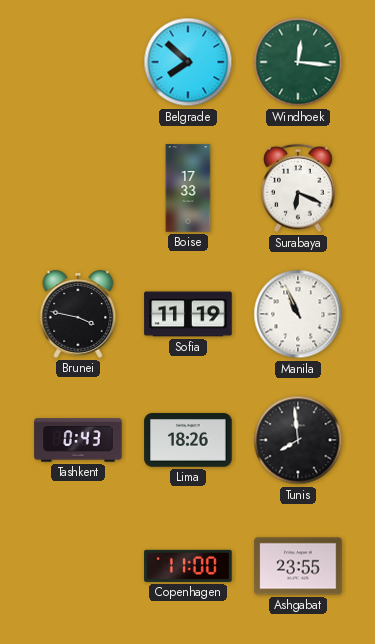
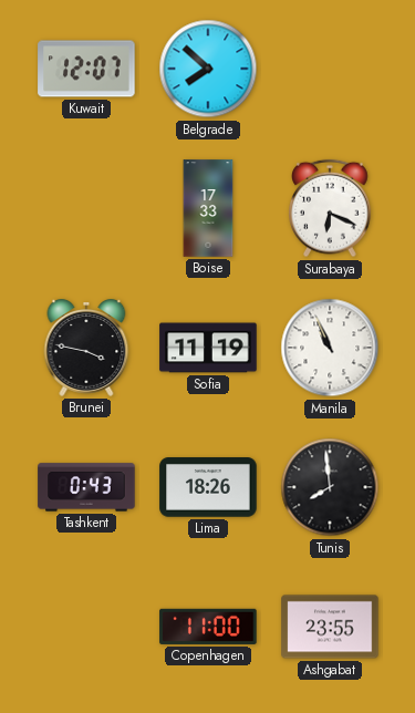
Kuwait: none -> 12:07
Windhoek: 12:16 -> none
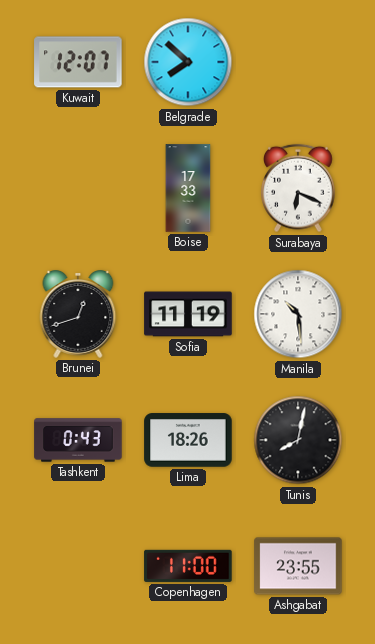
Brunei: 3:47 -> 12:42
Manila: 10:56 -> 10:29
Tunis: 7:59 -> 8:02
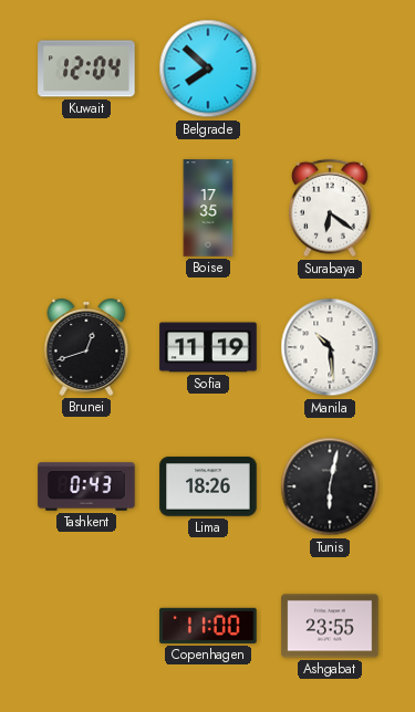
Kuwait: 12:07 -> 12:04
Boise: 17:33 -> 17:35
Surabaya: 6:19 -> 6:21
Tunis: 8:02 -> 6:02
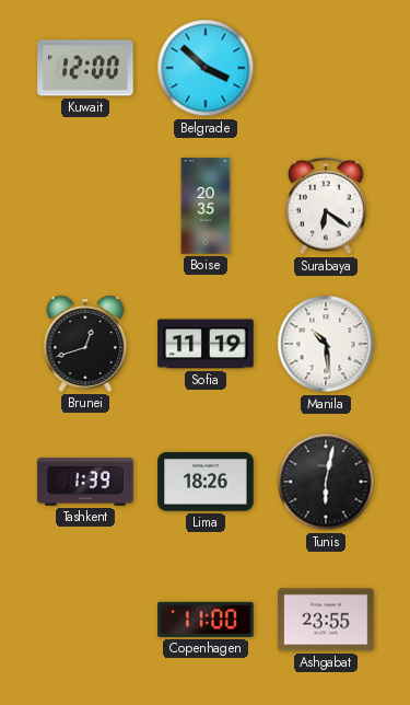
Kuwait: 12:04 -> 12:00
Belgrade: 7:52 -> 3:52
Boise: 17:35 -> 20:35
Tashkent: 0:43 -> 1:39
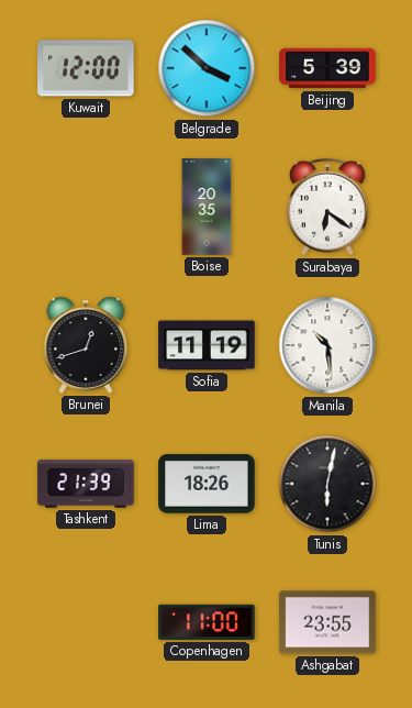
Beijing: none -> 5:39
Tashkent: 1:39 -> 21:39
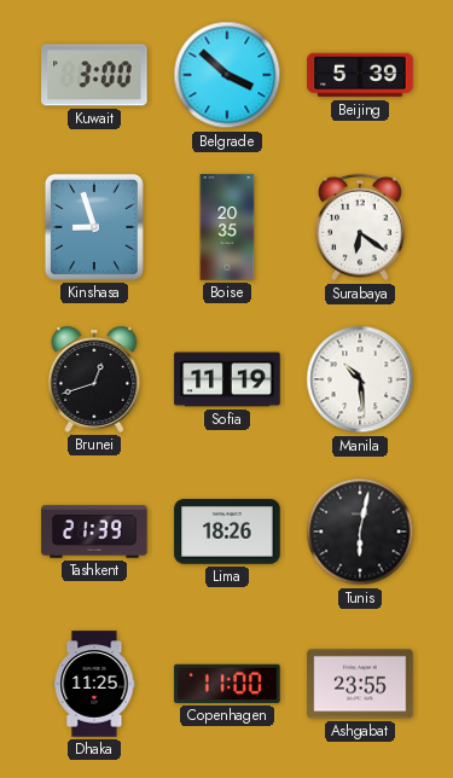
Kuwait: 12:00 -> 3:00
Kinshasa: none -> 8:57
Dhaka: none -> 11:25
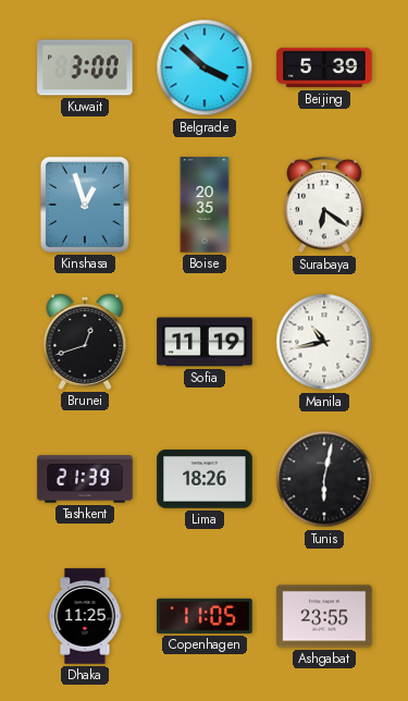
Kinshasa: 8:57 -> 12:57
Manila: 10:29 -> 10:43
Copenhagen: 11:00 -> 11:05
